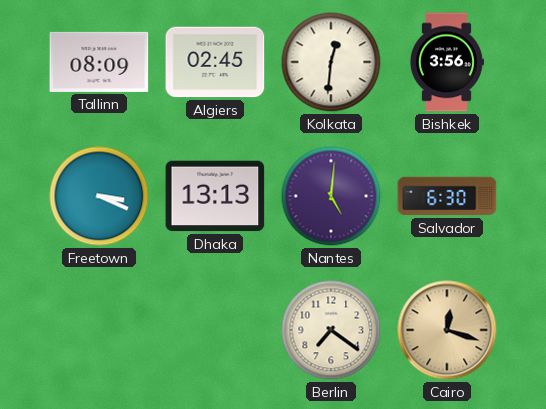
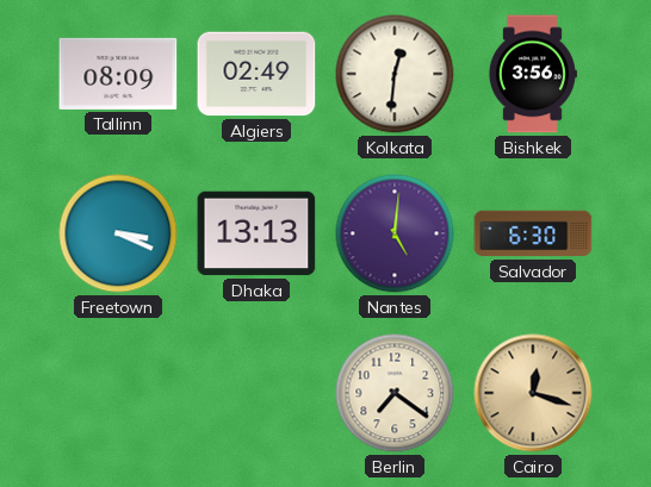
Algiers: 02:45 -> 02:49
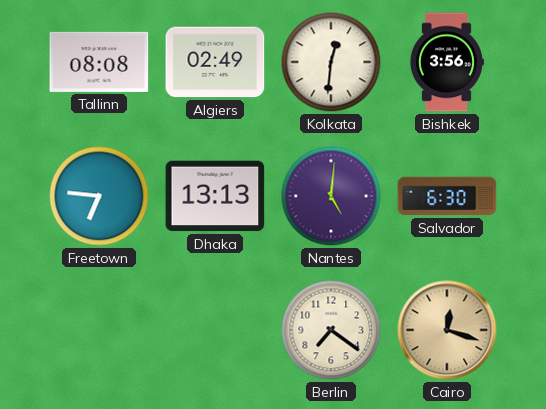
Tallinn: 08:09 -> 08:08
Freetown: 3:19 -> 6:46
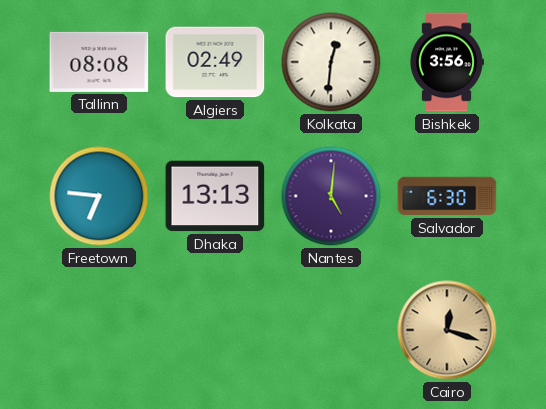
Berlin: 7:21 -> none
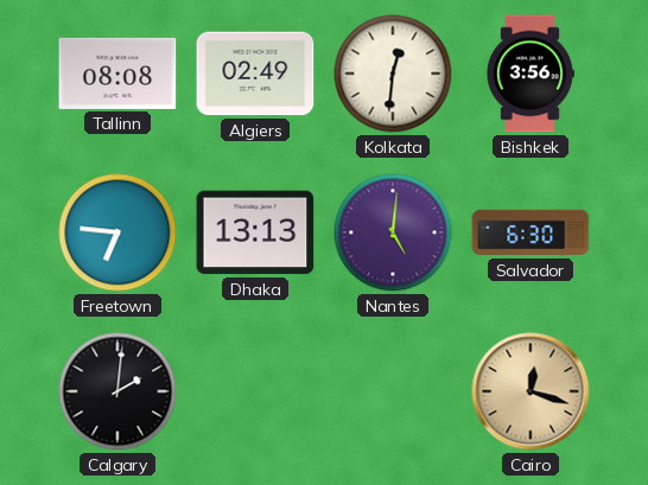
Calgary: none -> 2:01
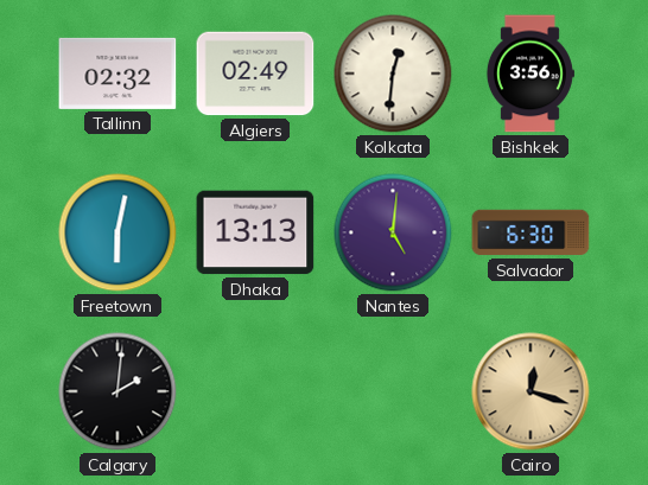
Tallinn: 08:08 -> 02:32
Freetown: 6:46 -> 6:02
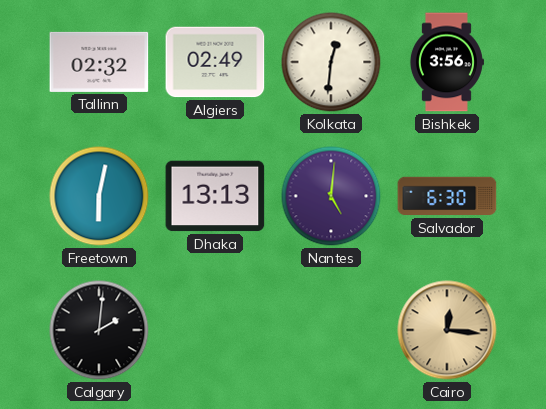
Cairo: 12:18 -> 12:16
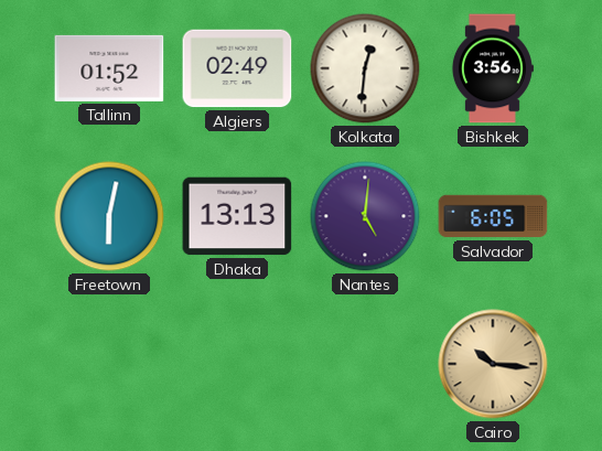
Tallinn: 02:32 -> 01:52
Salvador: 6:30 -> 6:05
Calgary: 2:01 -> none
Cairo: 12:16 -> 10:16
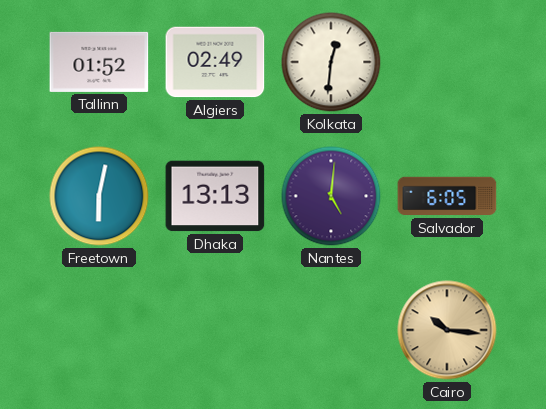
Bishkek: 3:56 -> none
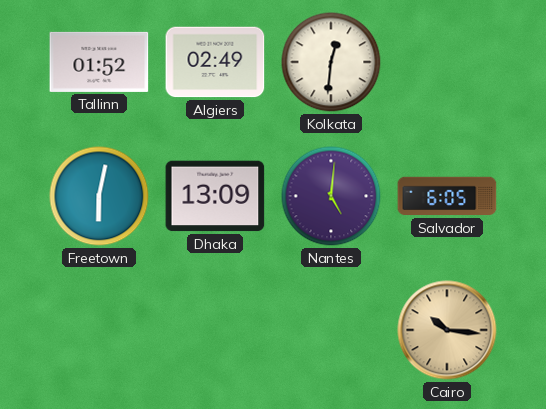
Dhaka: 13:13 -> 13:09
